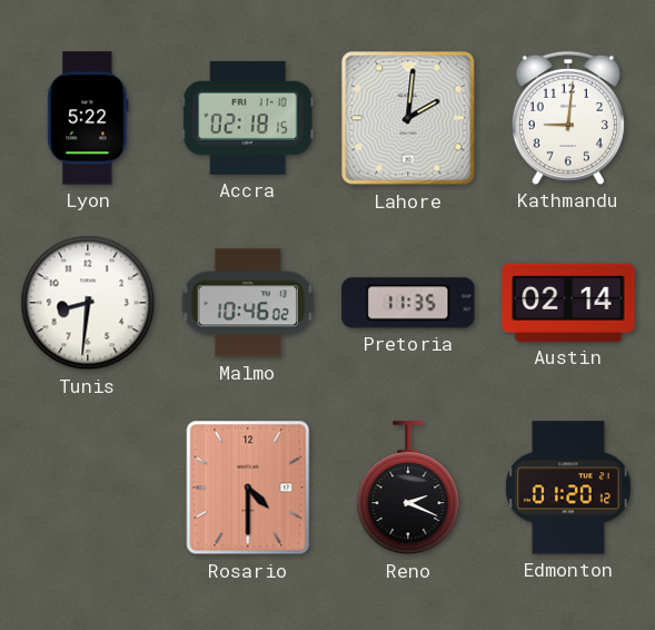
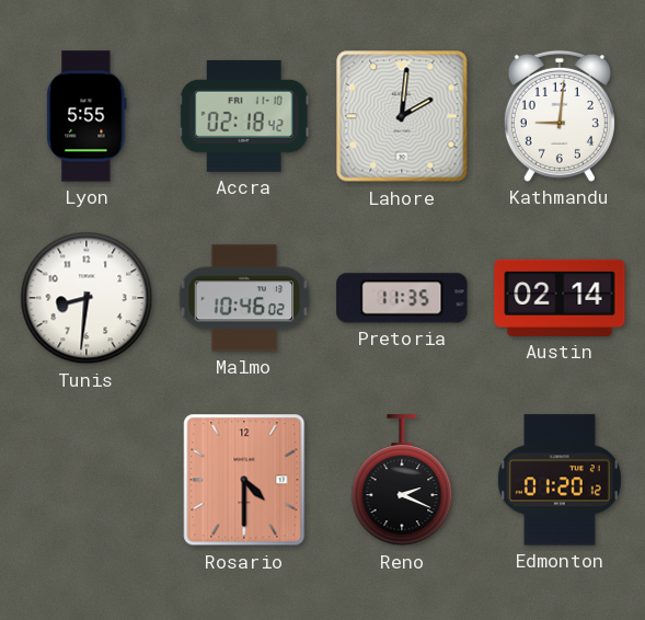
Lyon: 5:22 -> 5:55
Accra: 02:18:15 -> 02:18:42
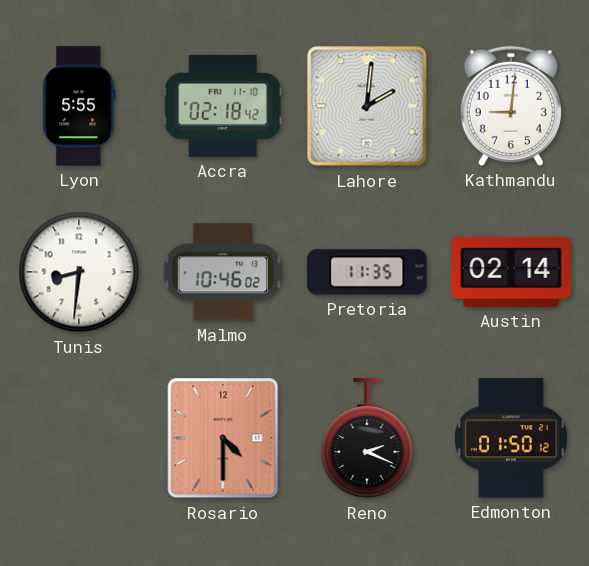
Edmonton: 01:20 -> 01:50
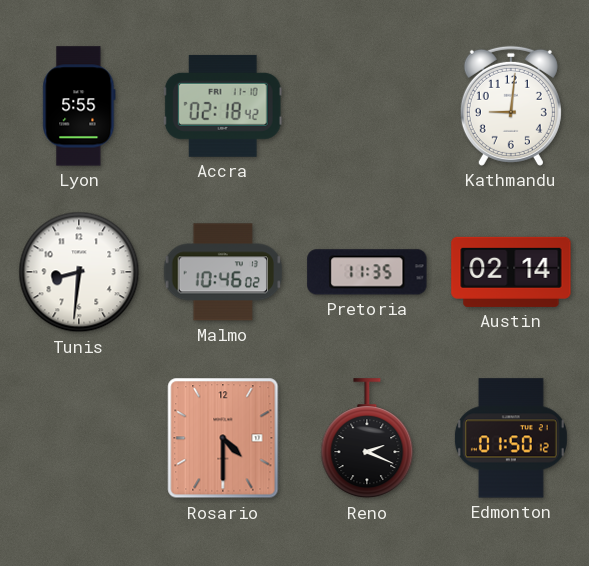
Lahore: 2:01 -> none
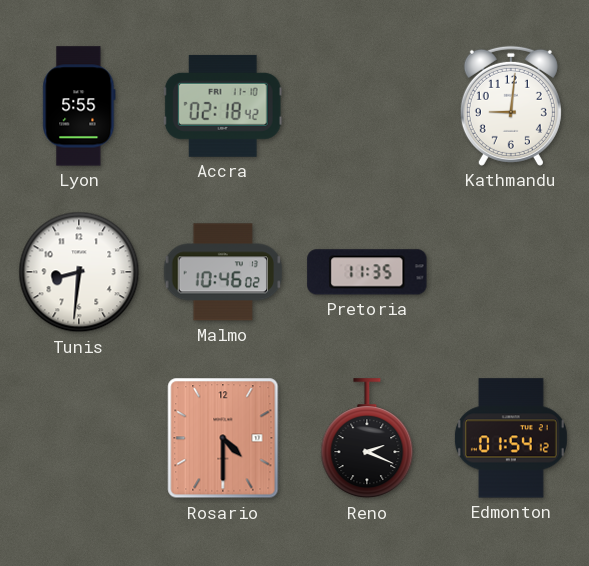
Austin: 02:14 -> none
Edmonton: 01:50 -> 01:54
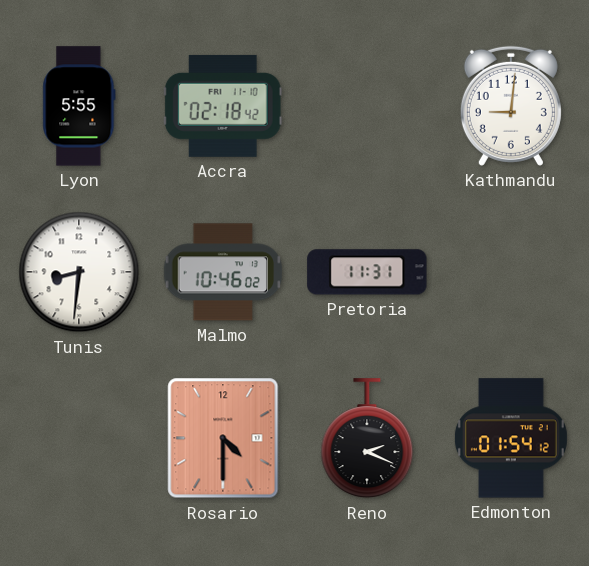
Pretoria: 11:35 -> 11:31
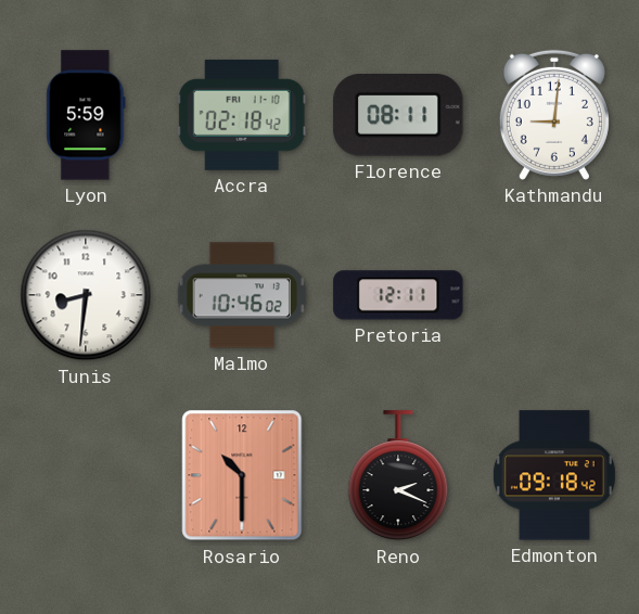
Lyon: 5:55 -> 5:59
Florence: none -> 08:11
Pretoria: 11:31 -> 12:11
Rosario: 4:30 -> 10:30
Edmonton: 01:54 -> 09:18
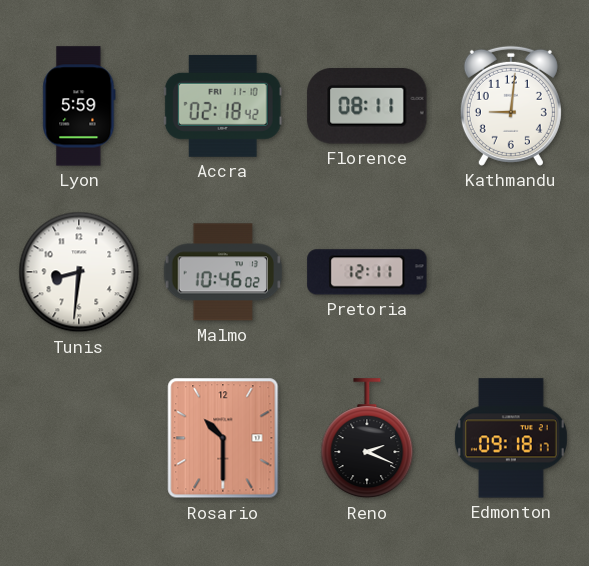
Edmonton: 09:18:42 -> 09:18:17
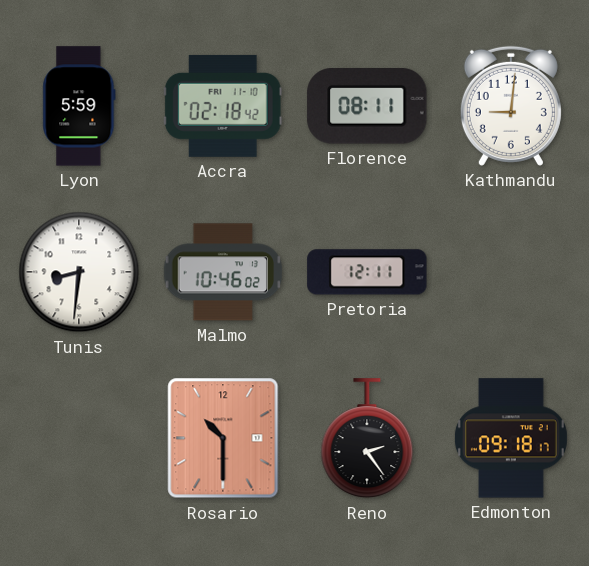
Reno: 2:19 -> 2:24
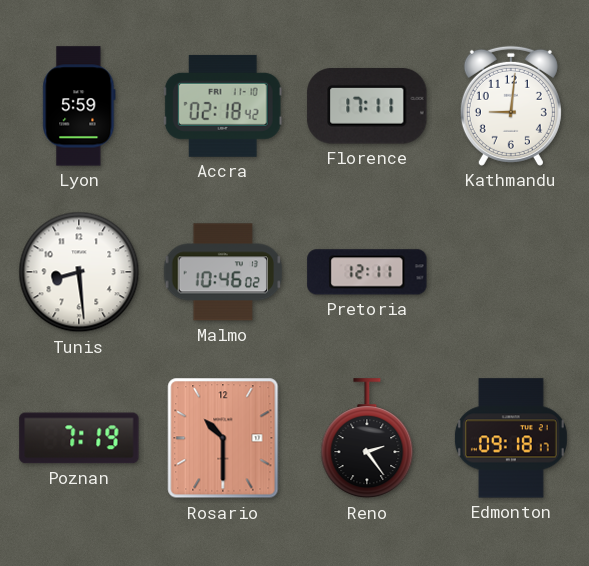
Florence: 08:11 -> 17:11
Tunis: 8:31 -> 8:29
Poznan: none -> 7:19
